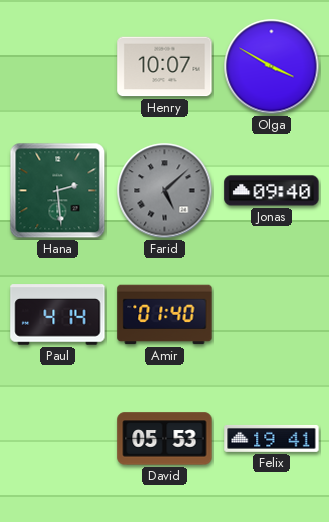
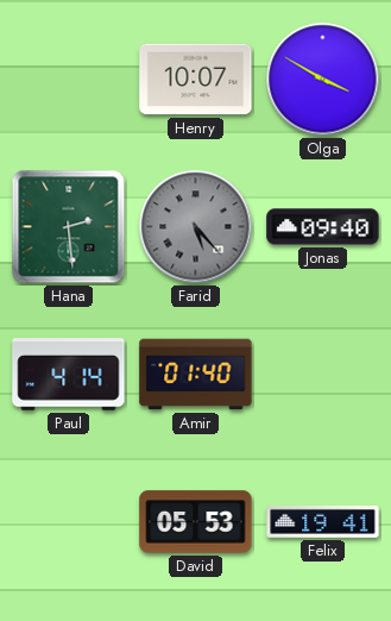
Farid: 5:08 -> 5:23
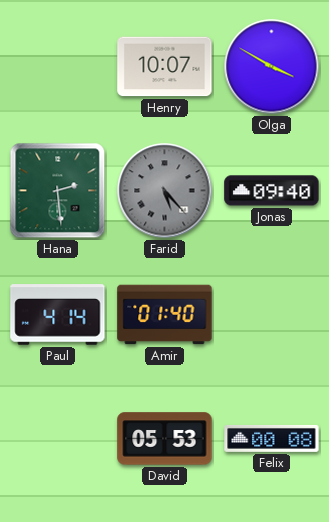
Felix: 19:41 -> 00:08
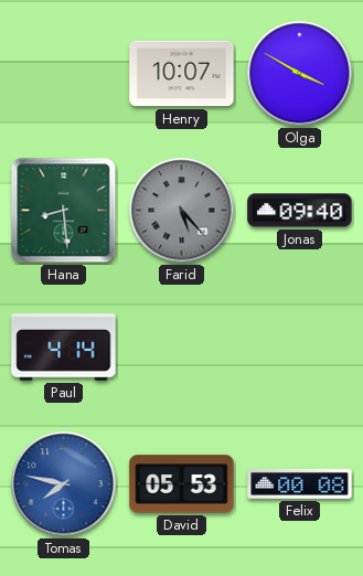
Hana: 2:29 -> 8:29
Amir: 01:40 -> none
Tomas: none -> 7:47
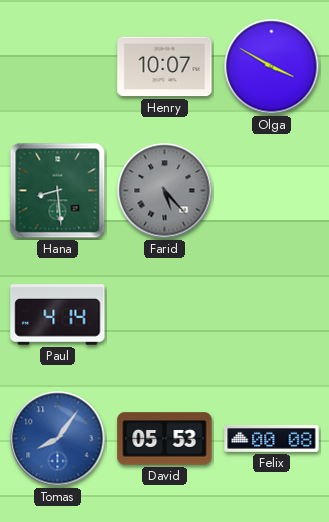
Jonas: 09:40 -> none
Tomas: 7:47 -> 8:06
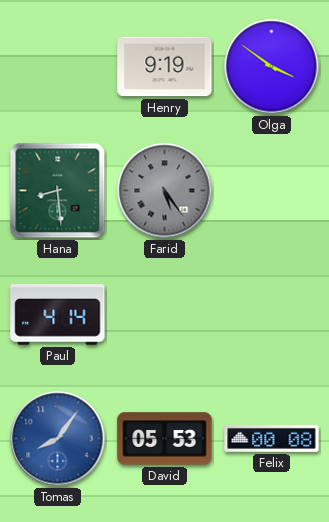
Henry: 10:07 -> 9:19
Olga: 3:50 -> 3:51
Farid: 5:23 -> 5:24
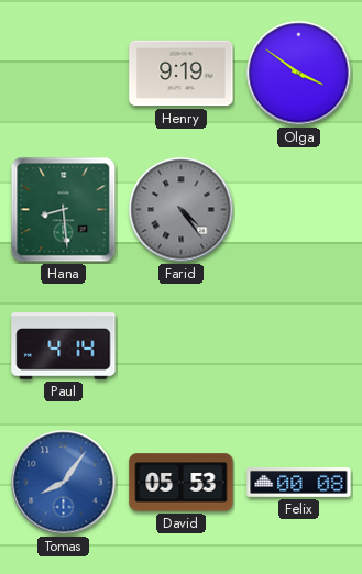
Farid: 5:24 -> 4:24
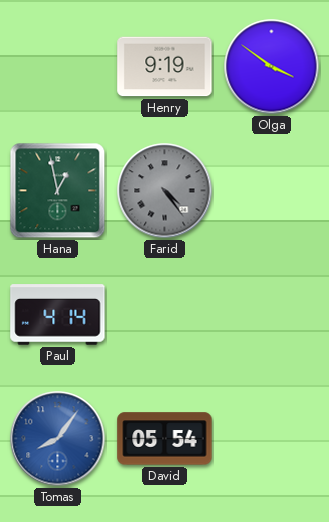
Hana: 8:29 -> 12:58
David: 05:53 -> 05:54
Felix: 00:08 -> none
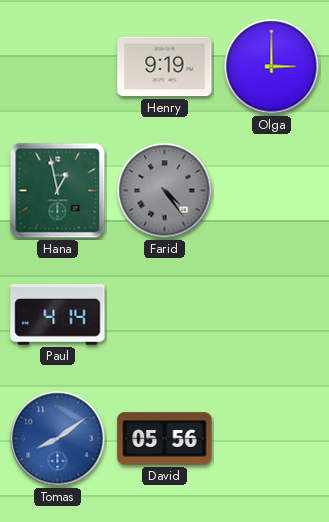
Olga: 3:51 -> 3:00
Tomas: 8:06 -> 8:09
David: 05:54 -> 05:56
